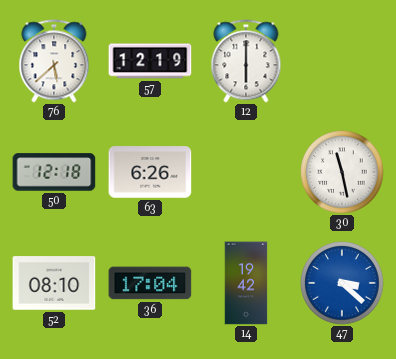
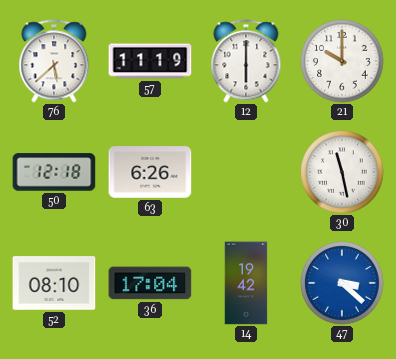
57: 12:19 -> 11:19
21: none -> 10:00
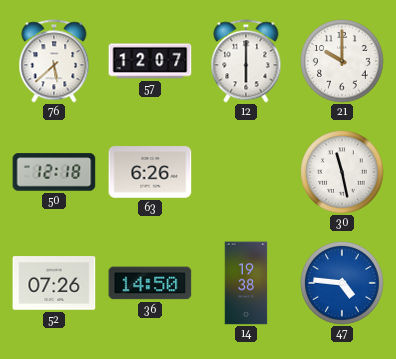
57: 11:19 -> 12:07
52: 08:10 -> 07:26
36: 17:04 -> 14:50
14: 19:42 -> 19:38
47: 3:22 -> 4:46
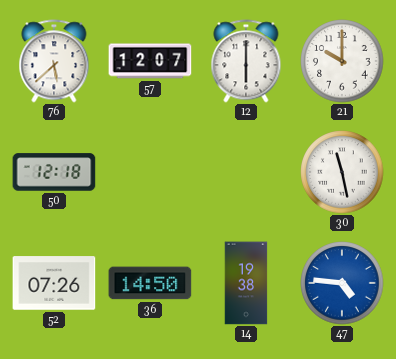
63: 6:26 -> none
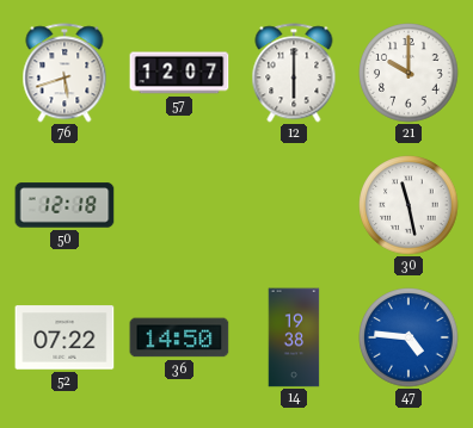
76: 5:38 -> 5:42
52: 07:26 -> 07:22
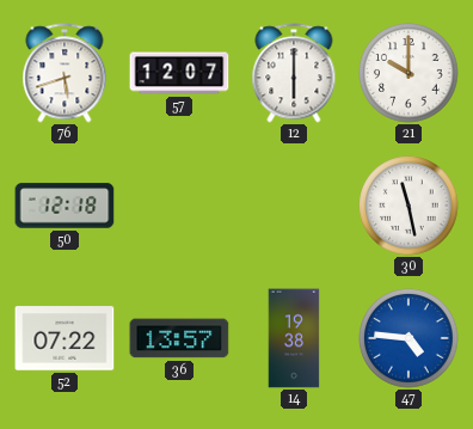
36: 14:50 -> 13:57
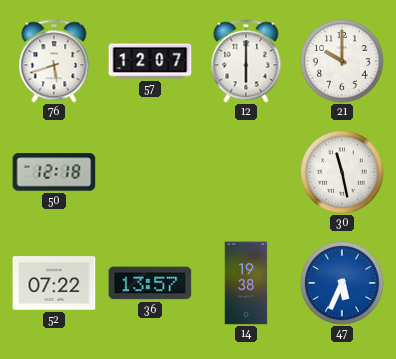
47: 4:46 -> 5:34
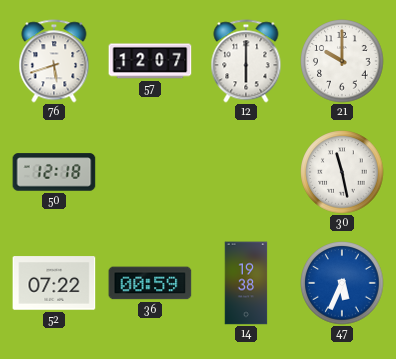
36: 13:57 -> 00:59
